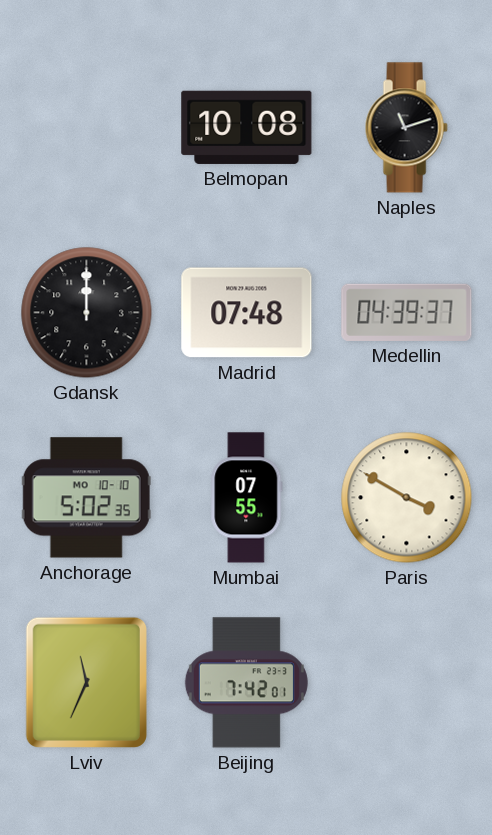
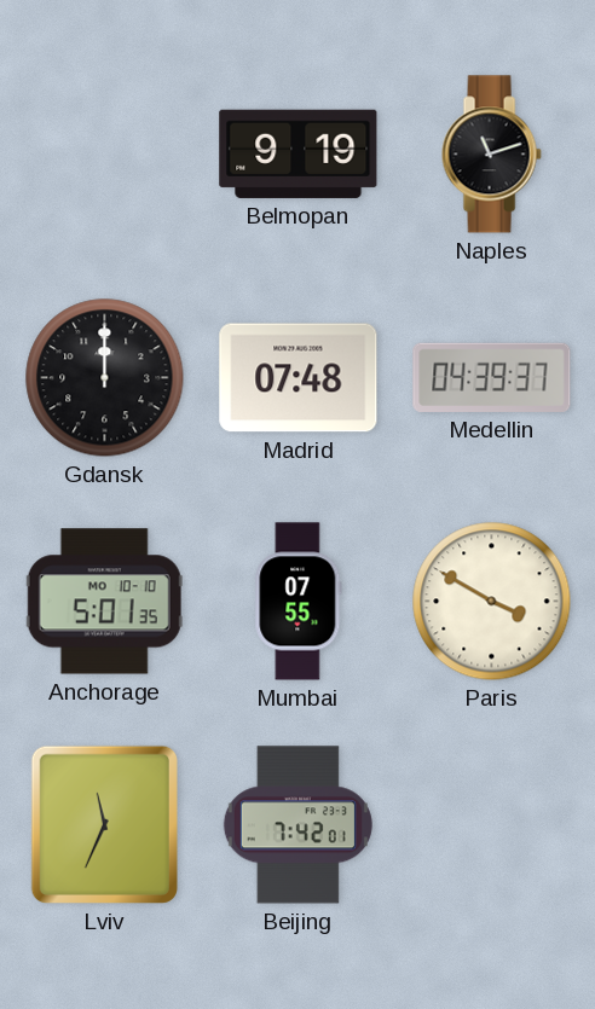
Belmopan: 10:08 -> 9:19
Anchorage: 5:02 -> 5:01
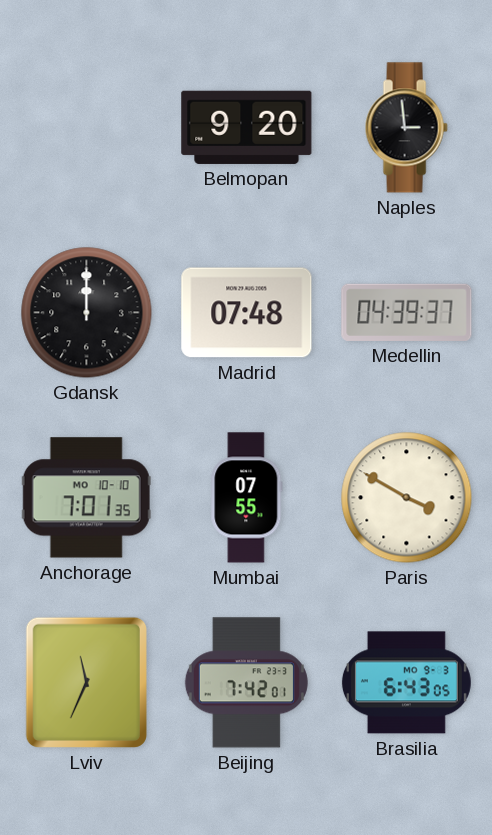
Belmopan: 9:19 -> 9:20
Naples: 11:12 -> 2:59
Anchorage: 5:01 -> 7:01
Brasilia: none -> 6:43
